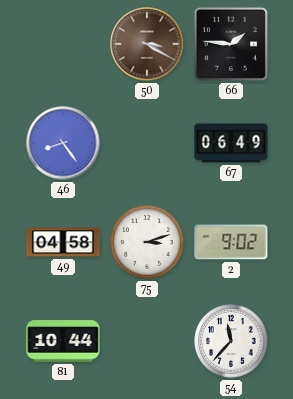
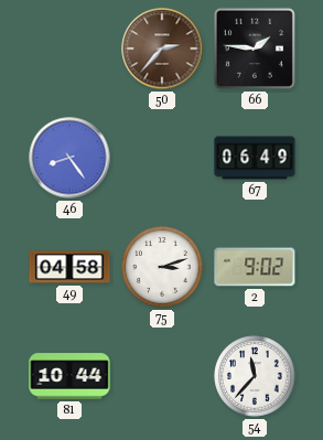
50: 3:20 -> 2:37
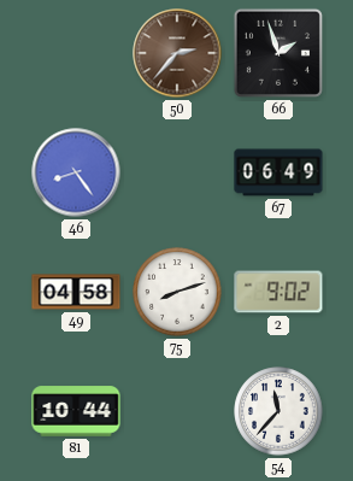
66: 1:46 -> 1:57
75: 3:12 -> 8:12
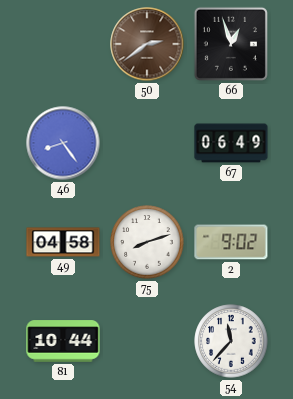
50: 2:37 -> 2:39
66: 1:57 -> 12:57
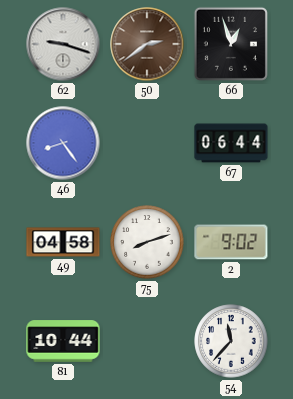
62: none -> 9:18
67: 06:49 -> 06:44
